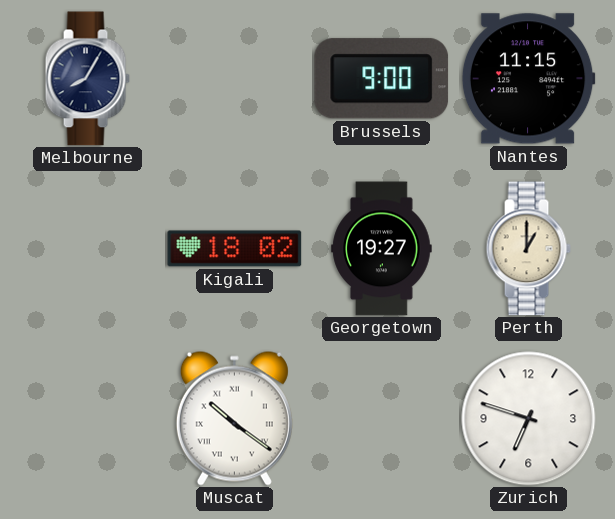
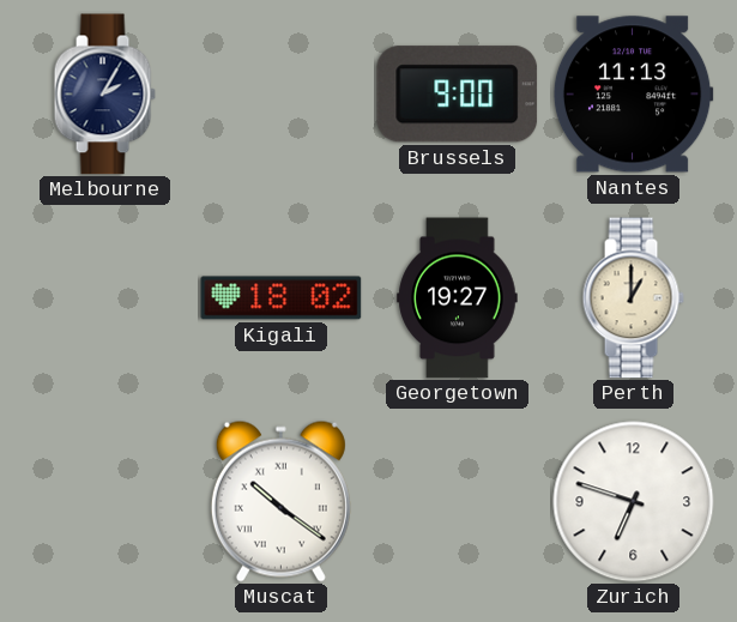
Melbourne: 8:05 -> 2:05
Nantes: 11:15 -> 11:13
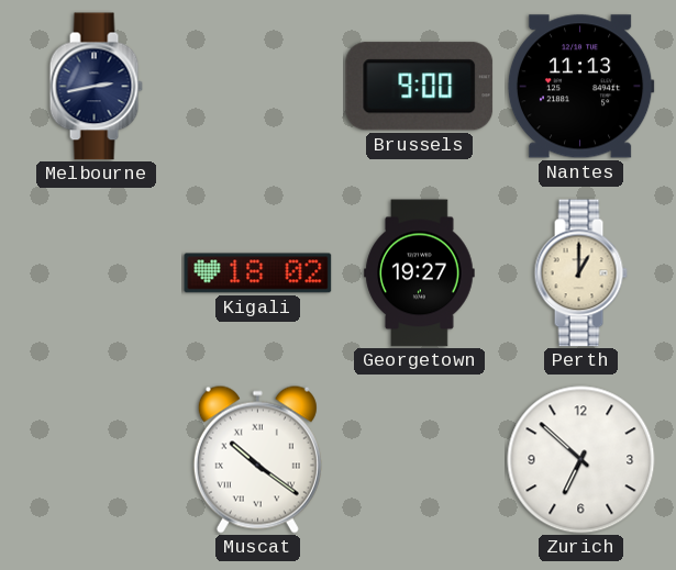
Melbourne: 2:05 -> 2:43
Zurich: 6:48 -> 6:52
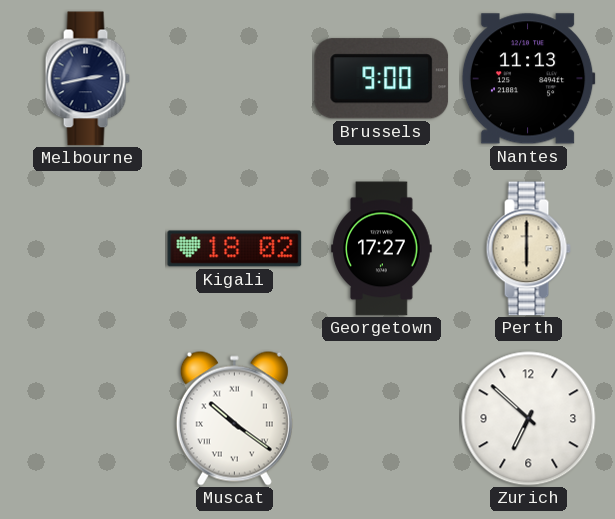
Georgetown: 19:27 -> 17:27
Perth: 1:00 -> 6:00
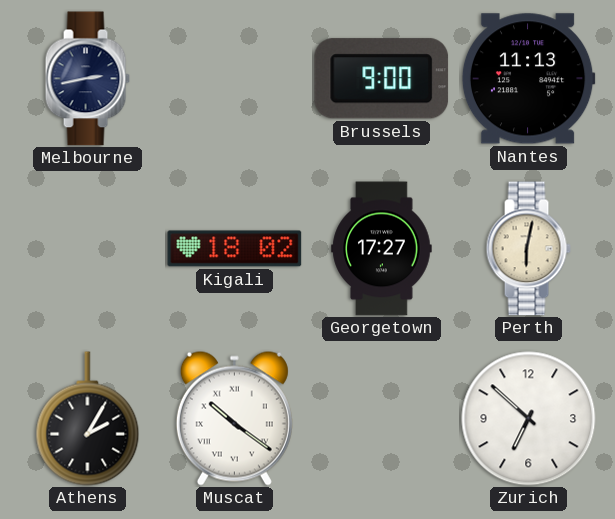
Perth: 6:00 -> 6:02
Athens: none -> 2:05
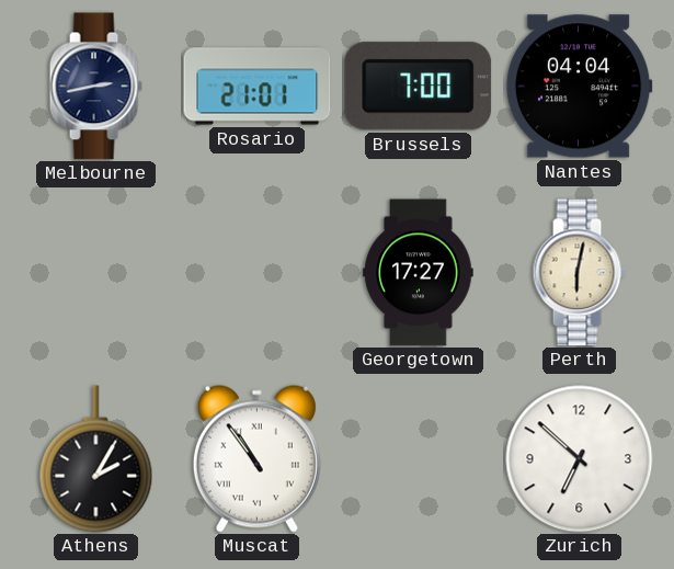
Rosario: none -> 21:01
Brussels: 9:00 -> 7:00
Nantes: 11:13 -> 04:04
Kigali: 18:02 -> none
Muscat: 10:21 -> 10:54
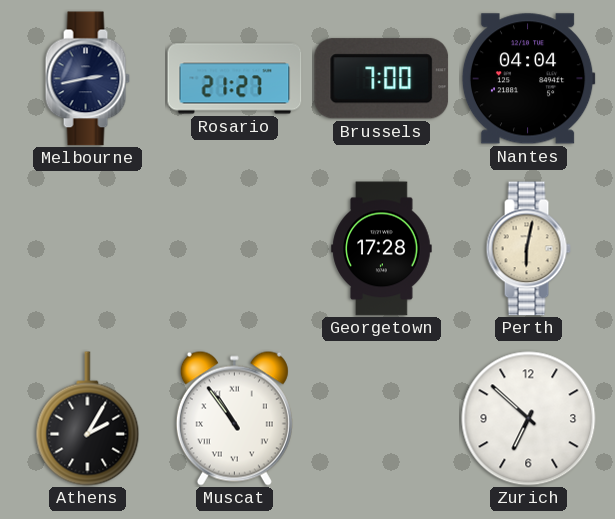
Rosario: 21:01 -> 21:27
Georgetown: 17:27 -> 17:28
